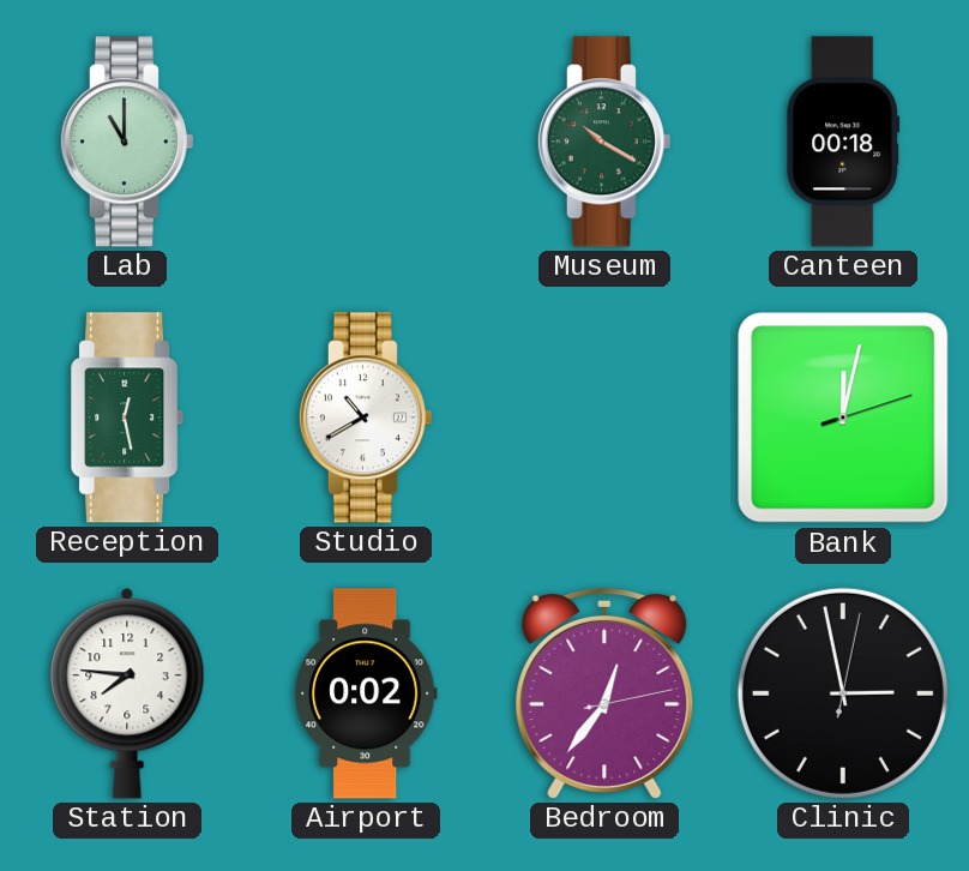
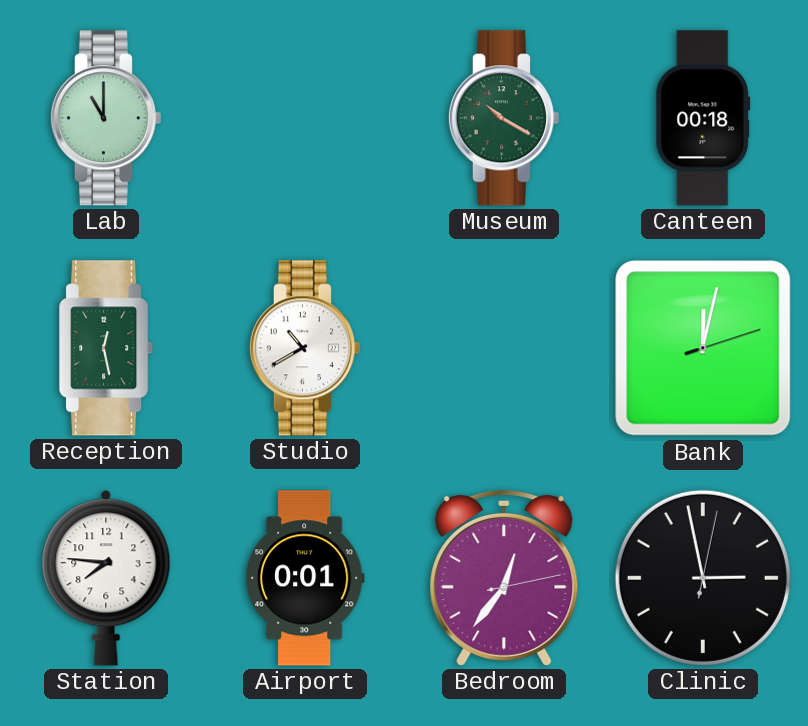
Airport: 0:02 -> 0:01
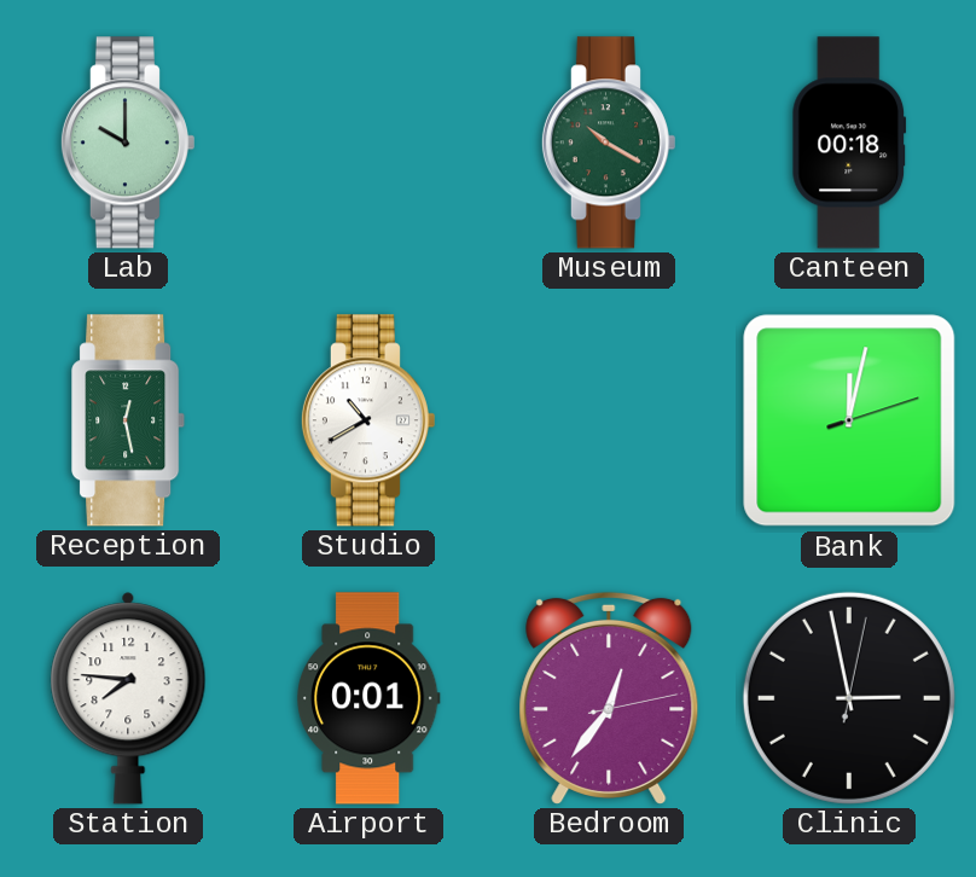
Lab: 11:00 -> 10:00
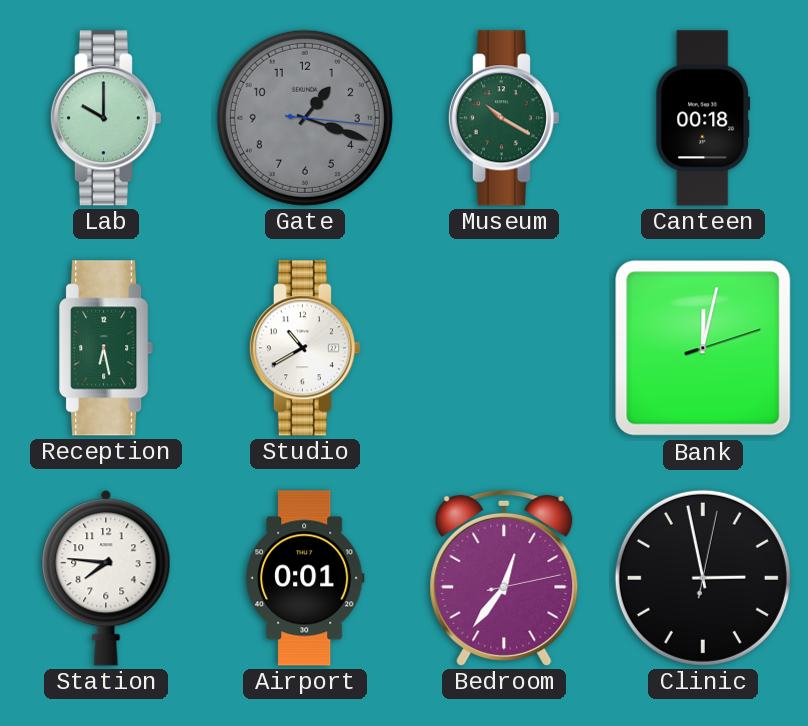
Gate: none -> 1:18
Reception: 12:28 -> 6:28
